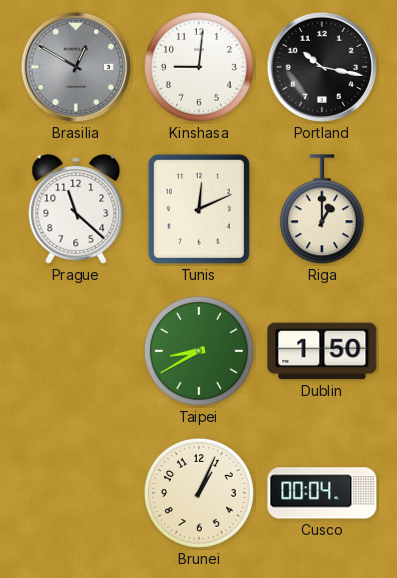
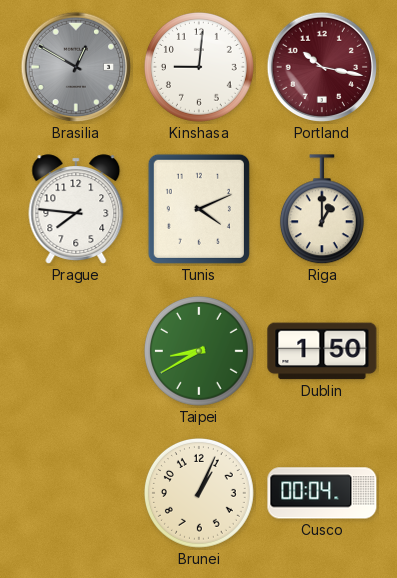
Portland dial: black -> burgundy
Prague: 11:22 -> 7:46
Tunis: 12:11 -> 4:11
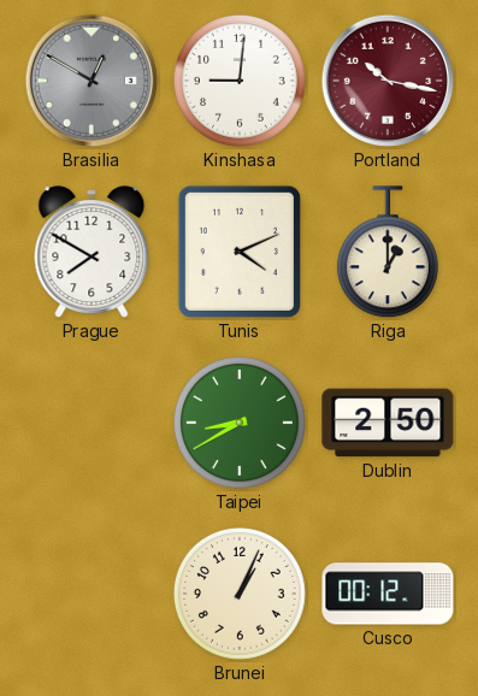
Prague: 7:46 -> 7:50
Dublin: 1:50 -> 2:50
Cusco: 00:04 -> 00:12
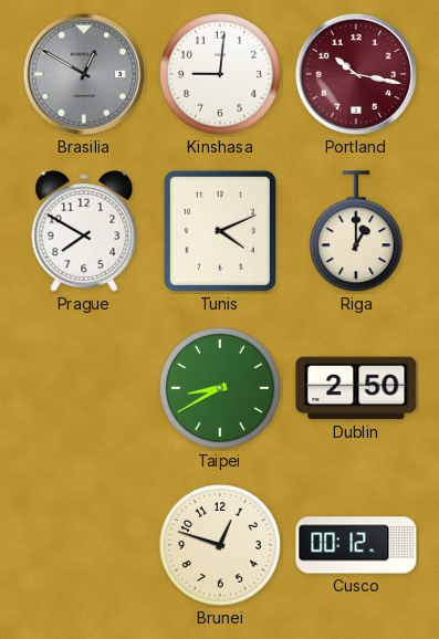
Brunei: 1:04 -> 12:48
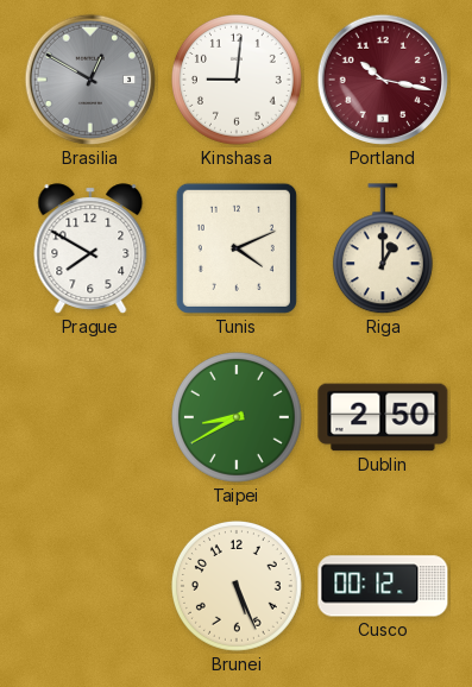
Brunei: 12:48 -> 5:26
